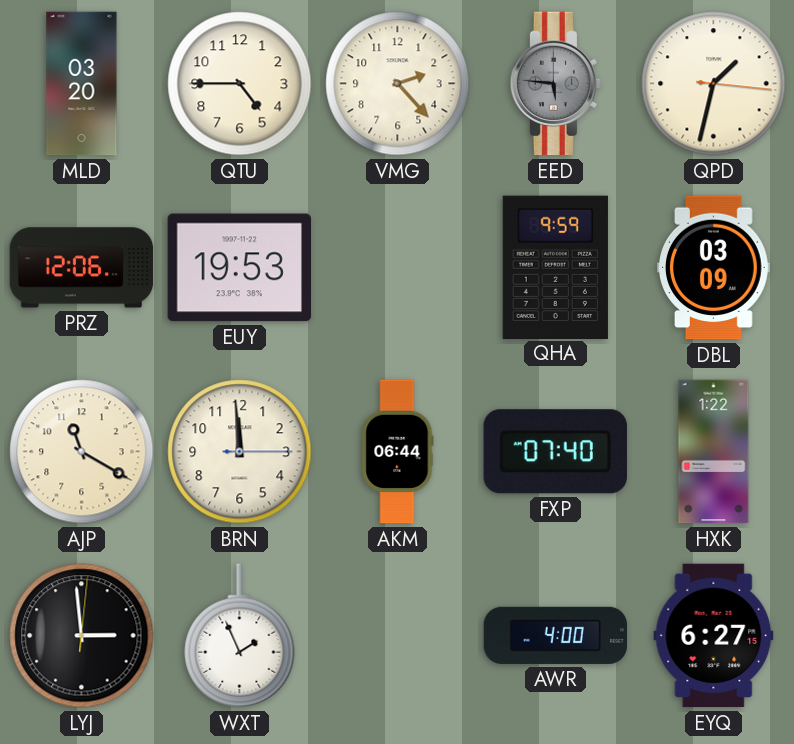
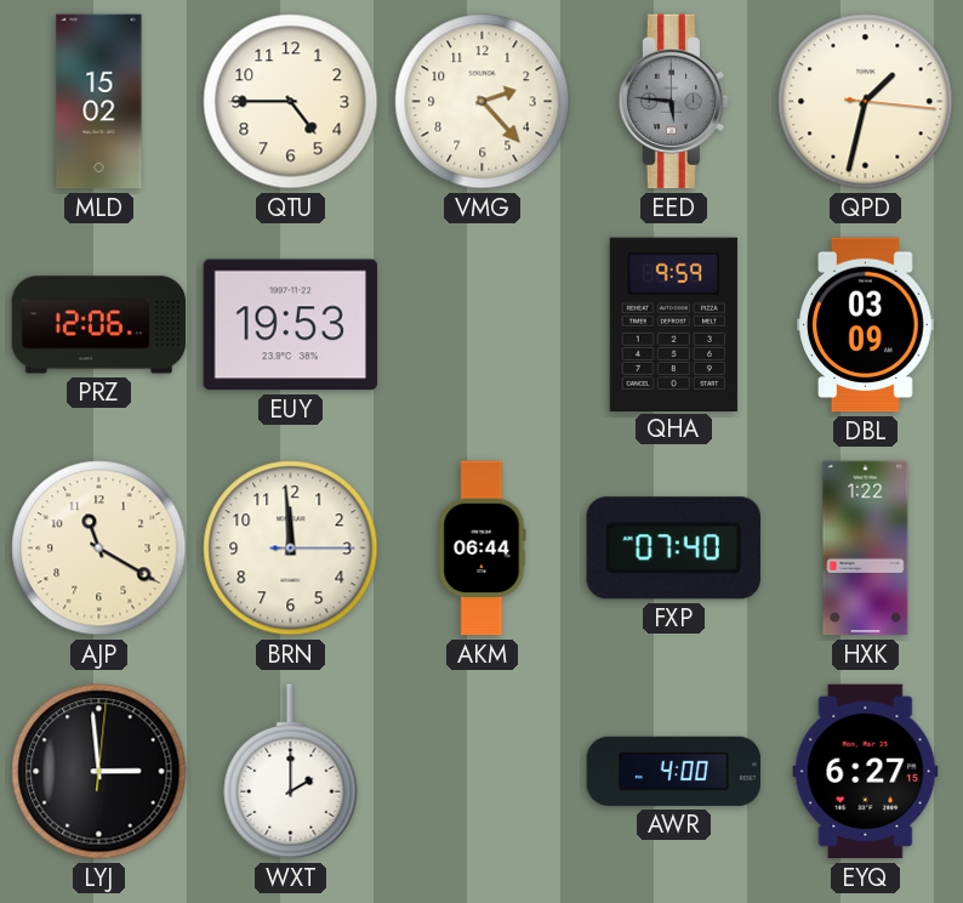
MLD: 03:20 -> 15:02
WXT: 1:56 -> 2:00
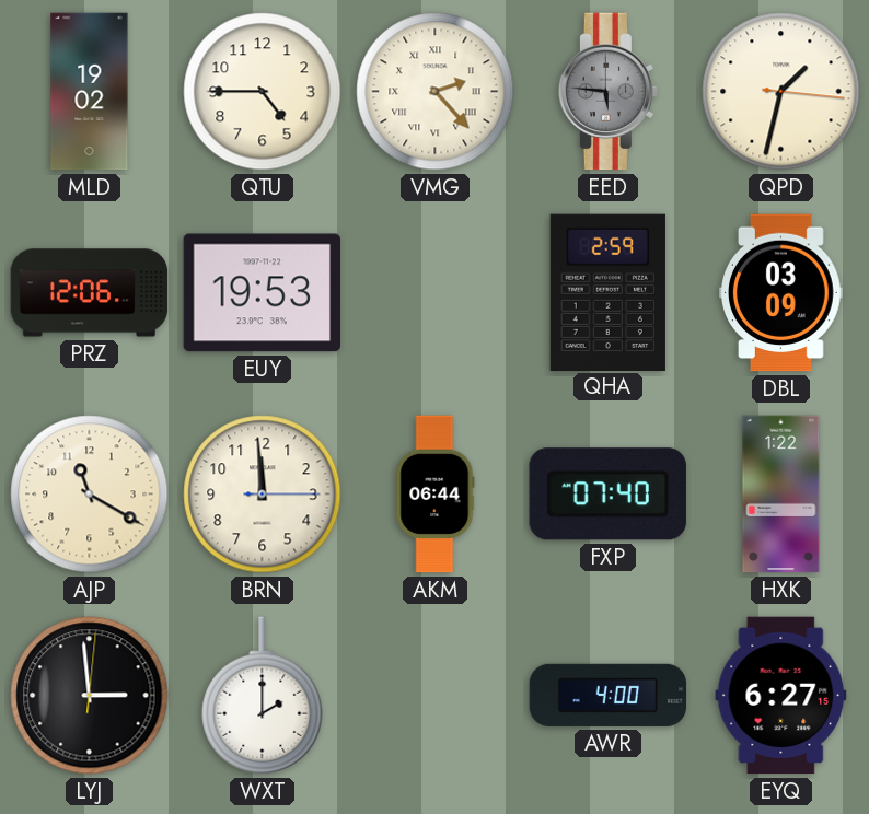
MLD: 15:02 -> 19:02
VMG numerals: Arabic -> Roman
QHA: 9:59 -> 2:59
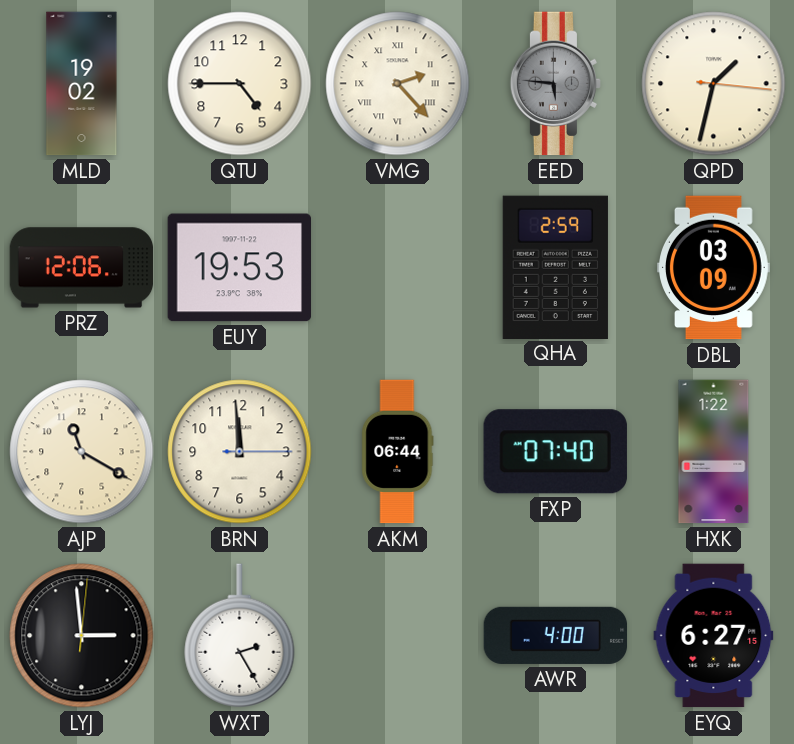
WXT: 2:00 -> 2:25
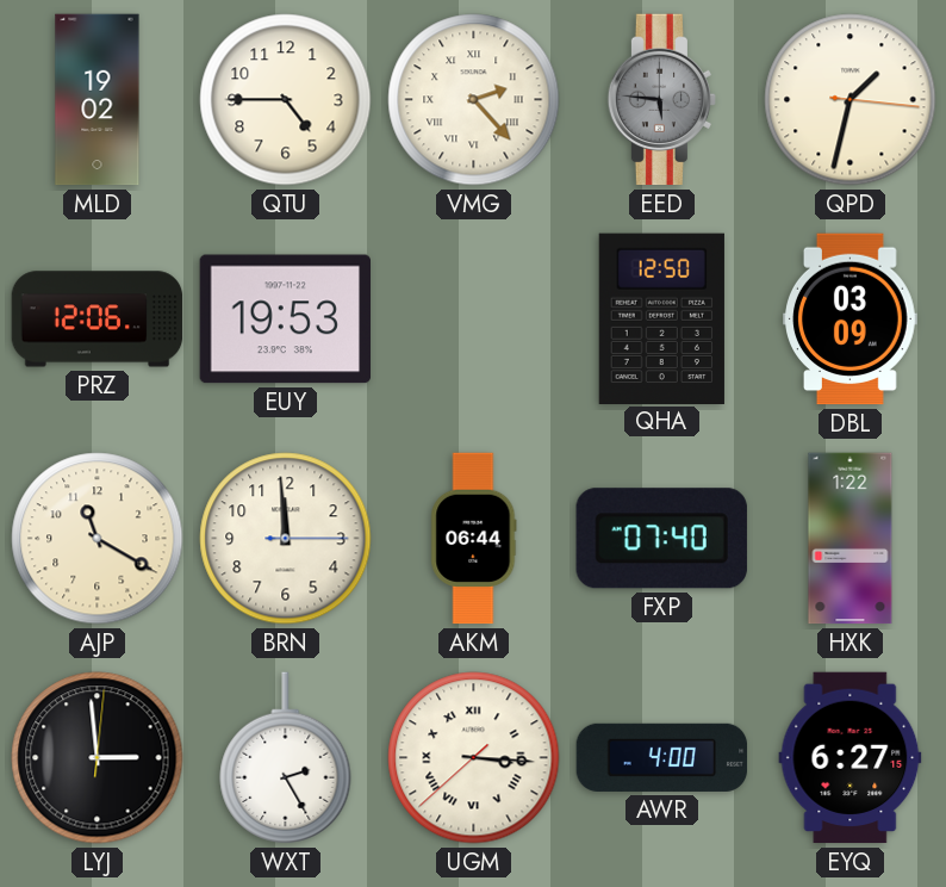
QHA: 2:59 -> 12:50
UGM: none -> 3:15
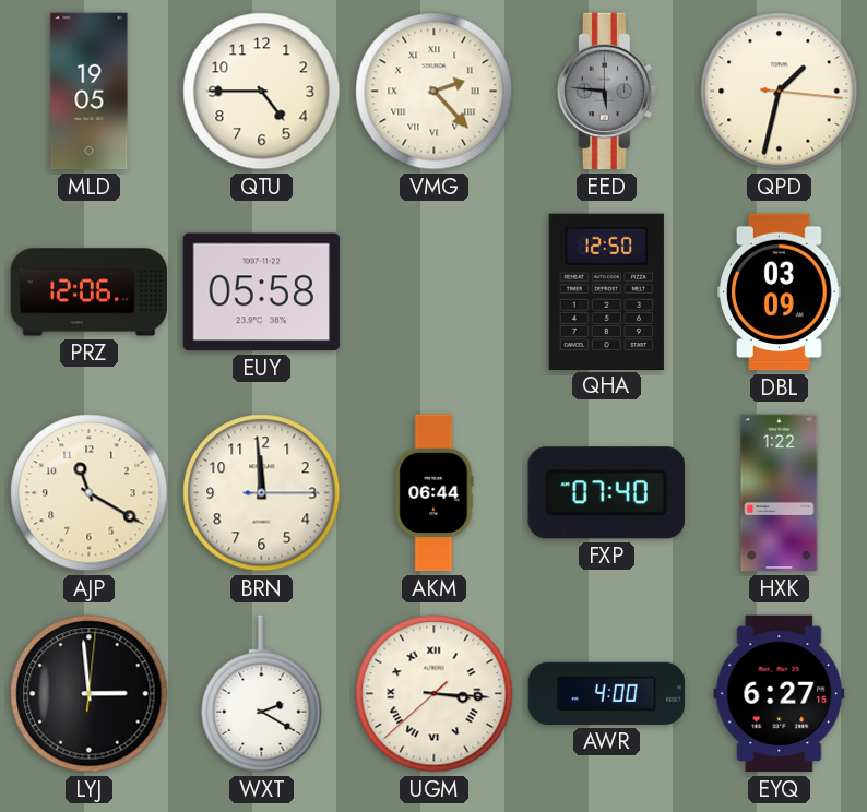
MLD: 19:02 -> 19:05
EUY: 19:53 -> 05:58
WXT: 2:25 -> 2:20
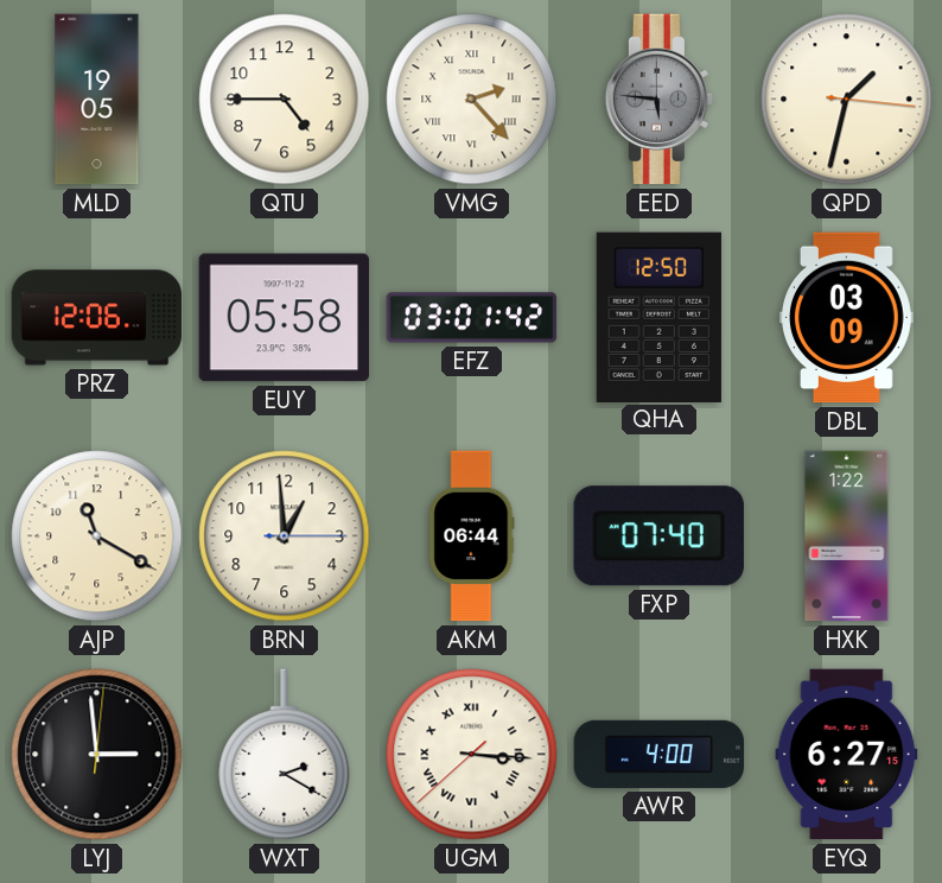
EFZ: none -> 03:01
BRN: 11:59 -> 12:59
